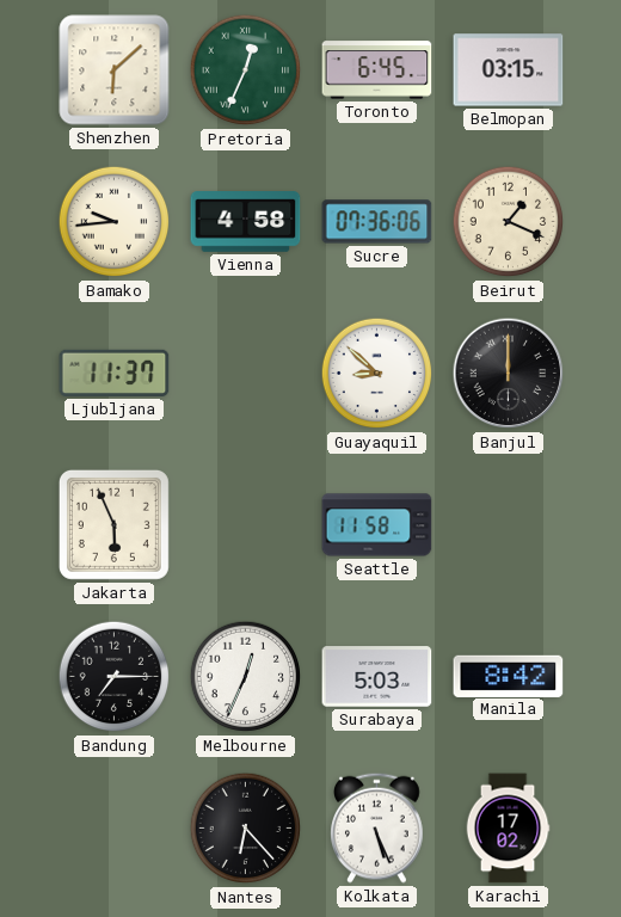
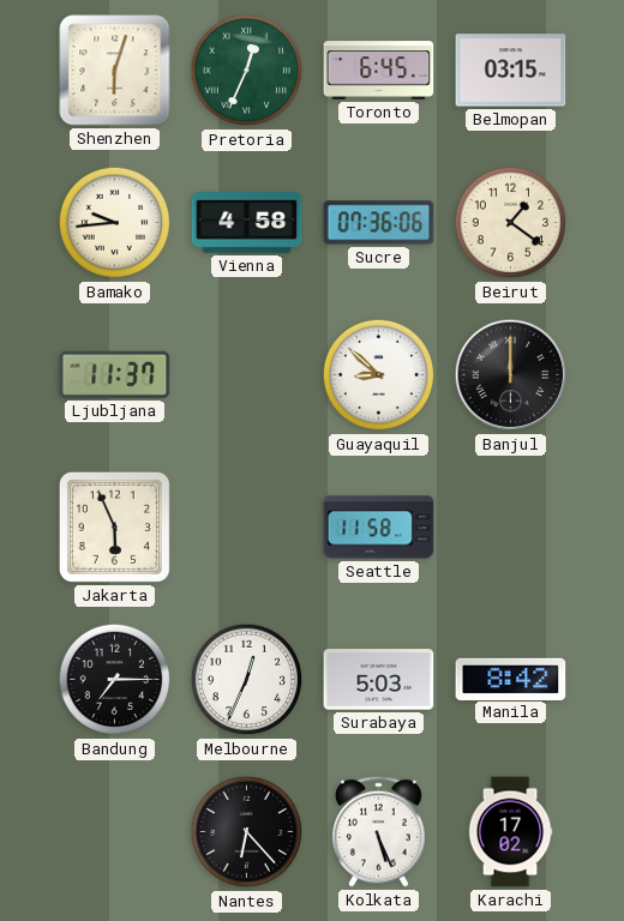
Shenzhen: 6:08 -> 6:03
Beirut: 1:19 -> 1:21
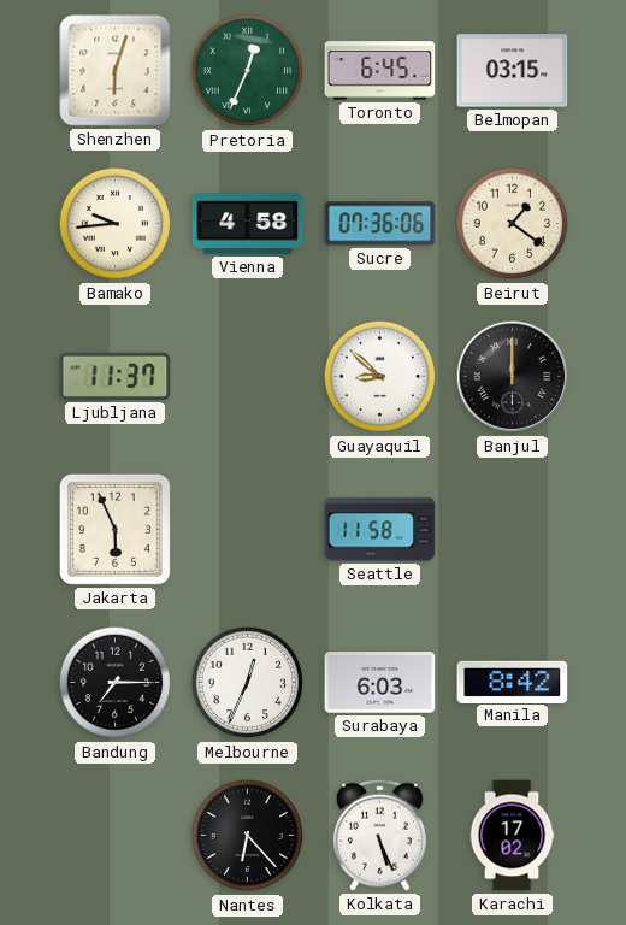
Surabaya: 5:03 -> 6:03
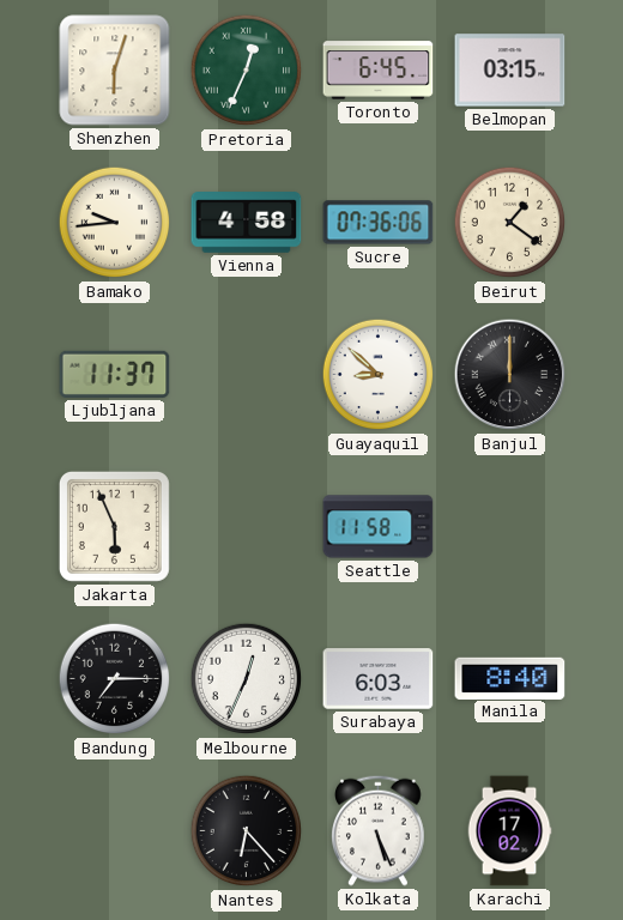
Manila: 8:42 -> 8:40
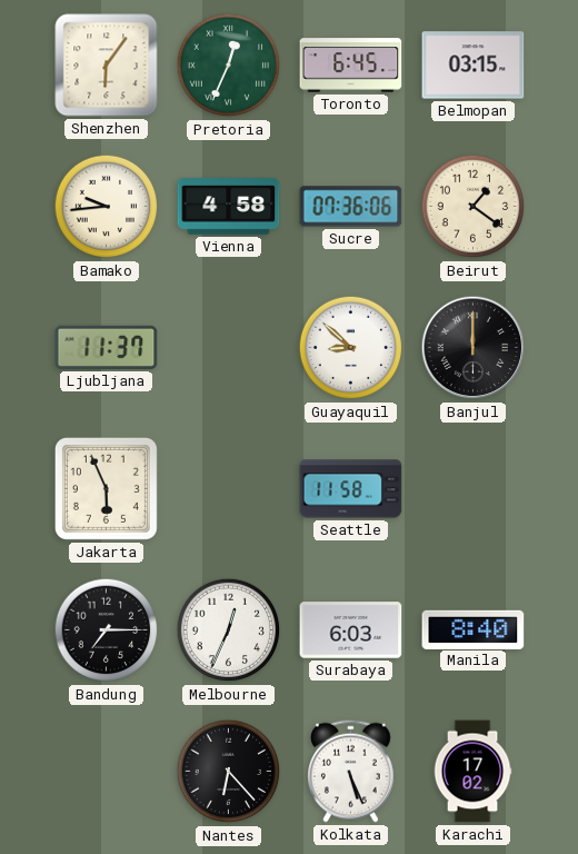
Shenzhen: 6:03 -> 6:06
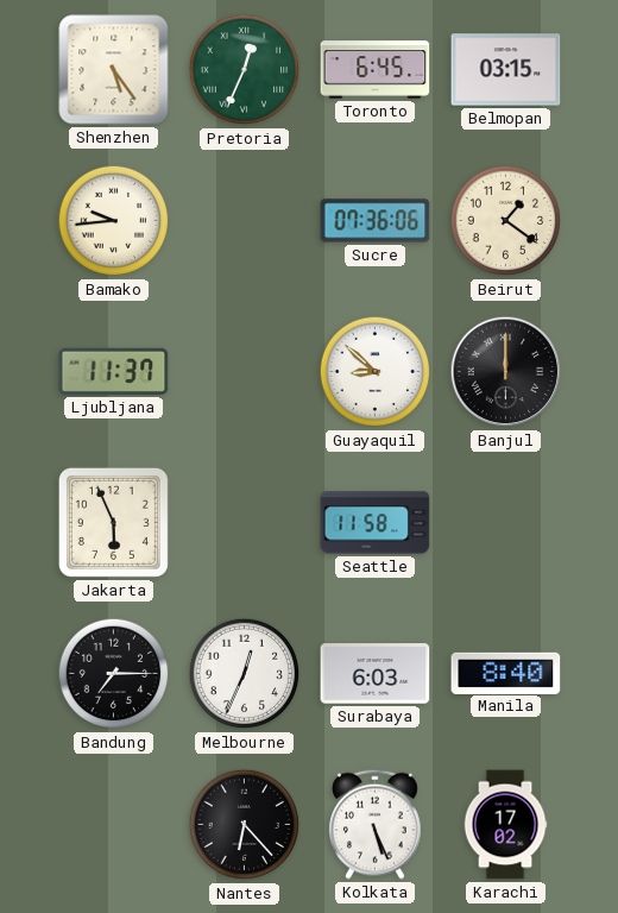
Shenzhen: 6:06 -> 5:24
Vienna: 4:58 -> none
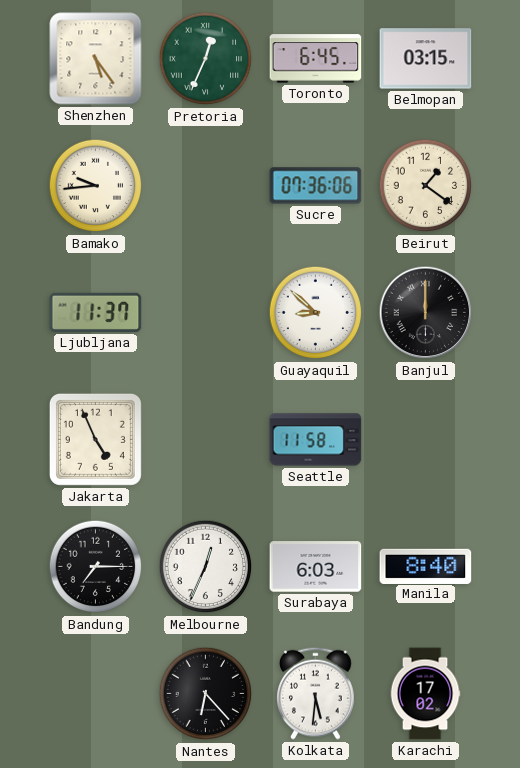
Jakarta: 5:56 -> 4:56
Kolkata: 5:26 -> 5:31
